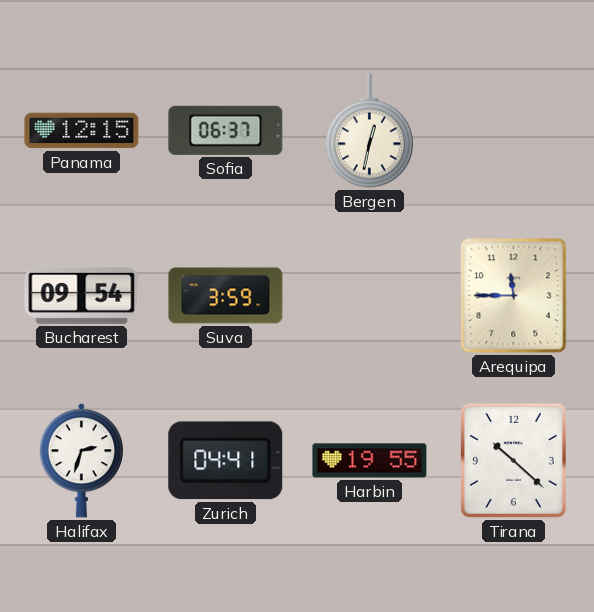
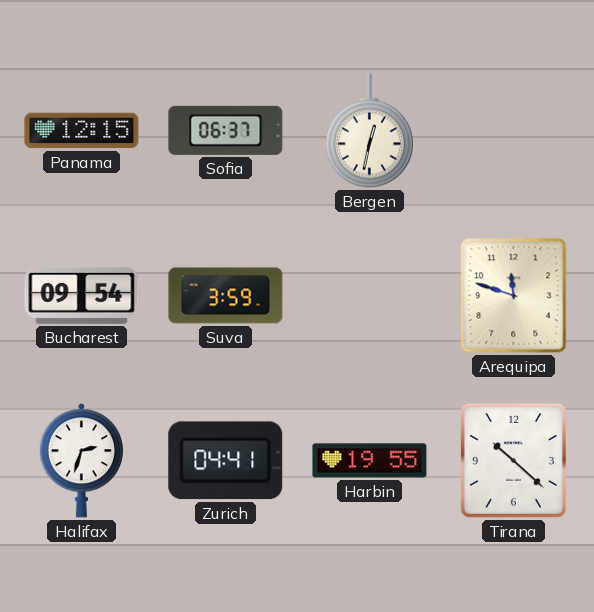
Arequipa: 11:45 -> 11:48
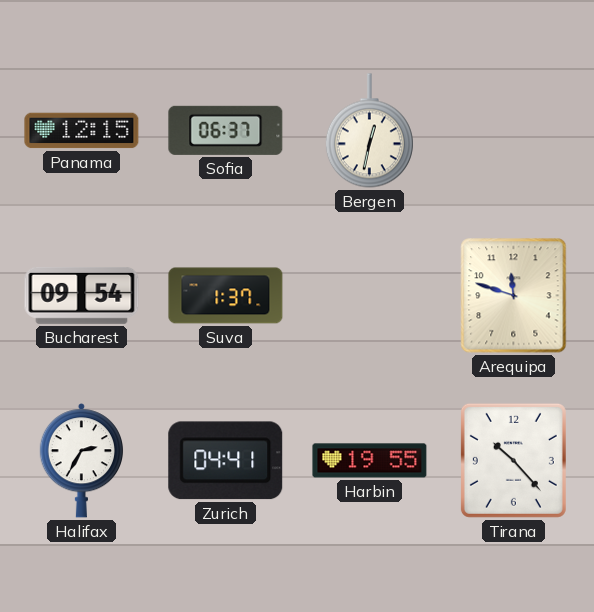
Suva: 3:59 -> 1:37
Halifax: 2:33 -> 2:35
Tirana: 10:22 -> 10:23
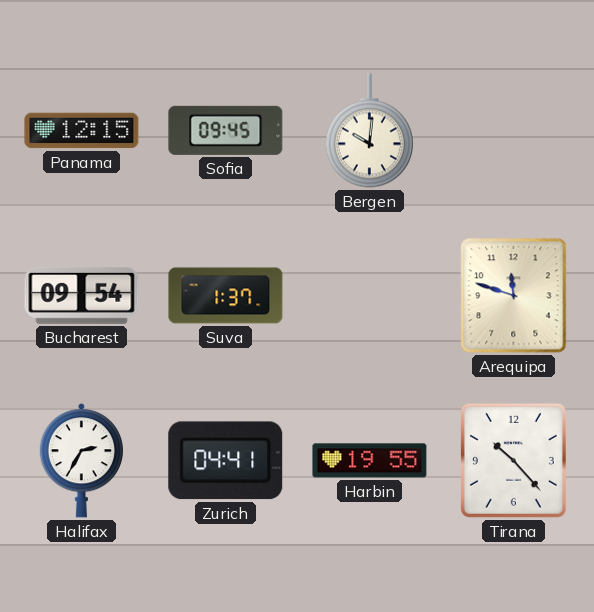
Sofia: 06:37 -> 09:45
Bergen: 12:32 -> 10:01
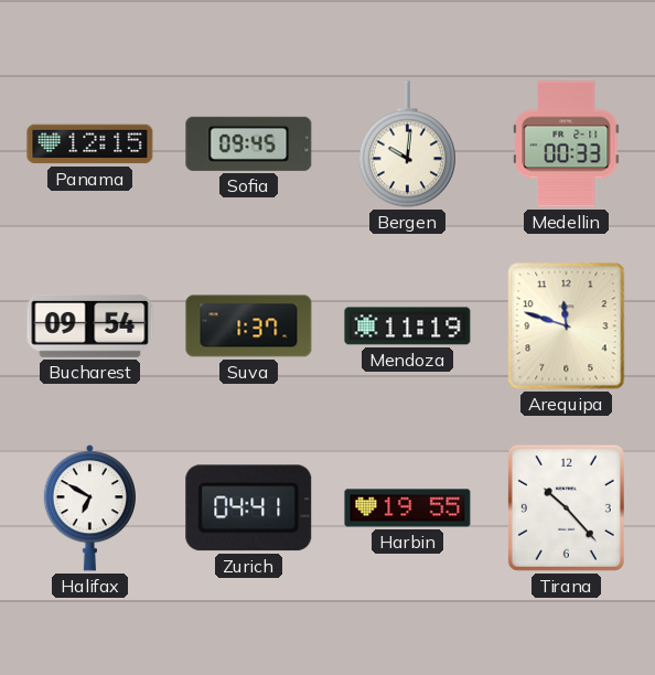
Medellin: none -> 00:33
Mendoza: none -> 11:19
Halifax: 2:35 -> 6:50
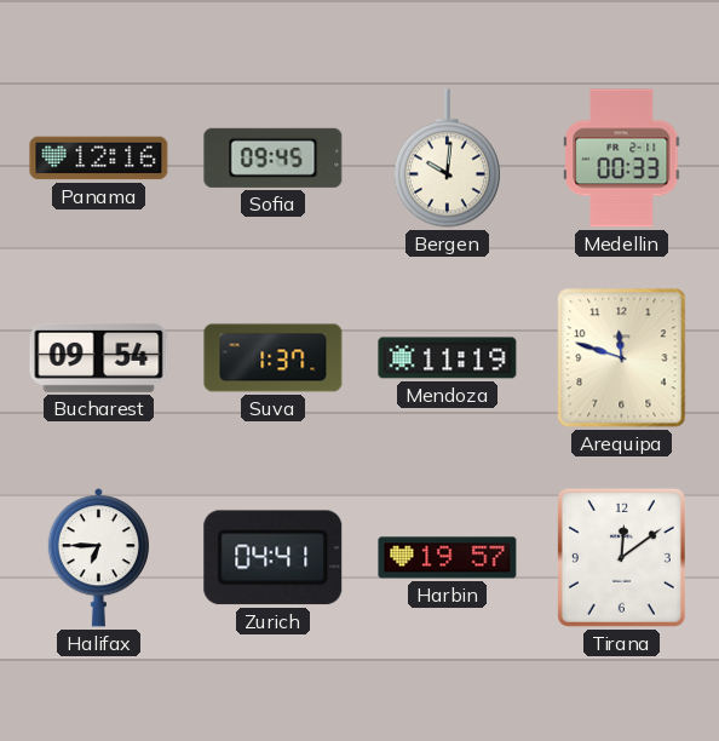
Panama: 12:15 -> 12:16
Halifax: 6:50 -> 6:45
Harbin: 19:55 -> 19:57
Tirana: 10:23 -> 12:09
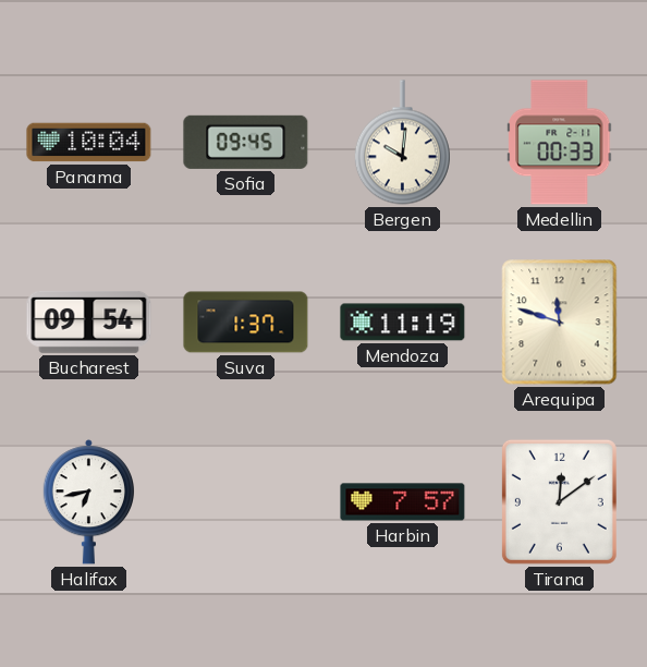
Panama: 12:16 -> 10:04
Halifax: 6:45 -> 6:43
Zurich: 04:41 -> none
Harbin: 19:57 -> 7:57
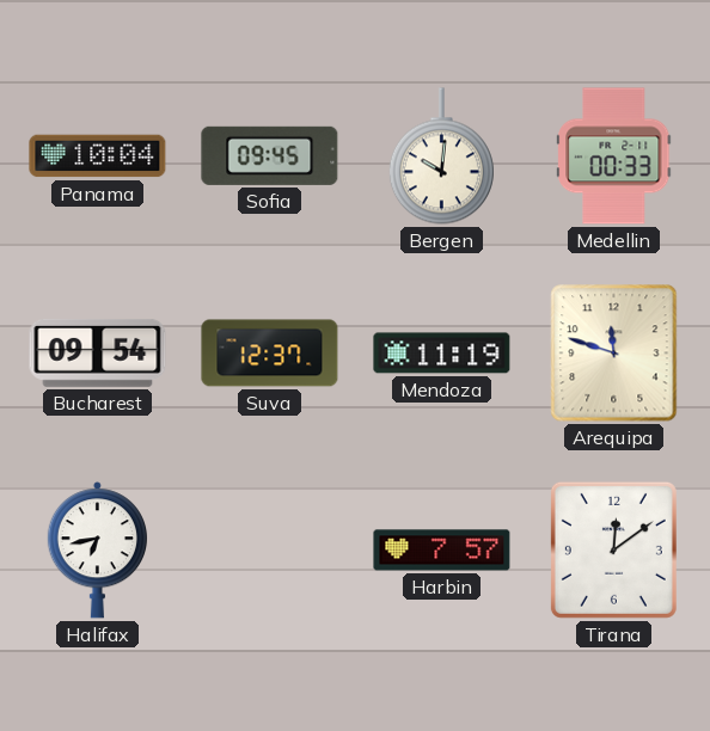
Suva: 1:37 -> 12:37
